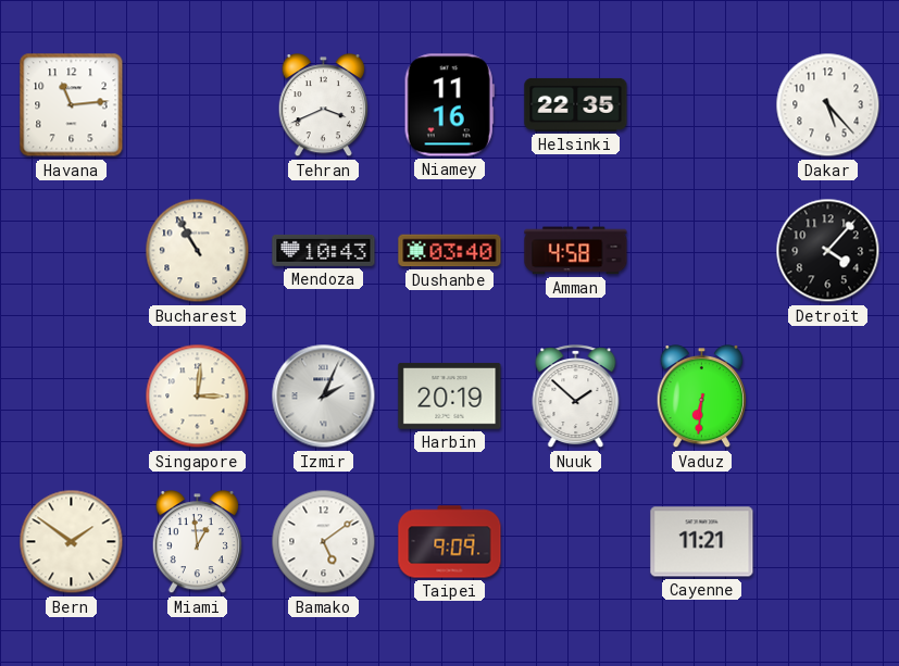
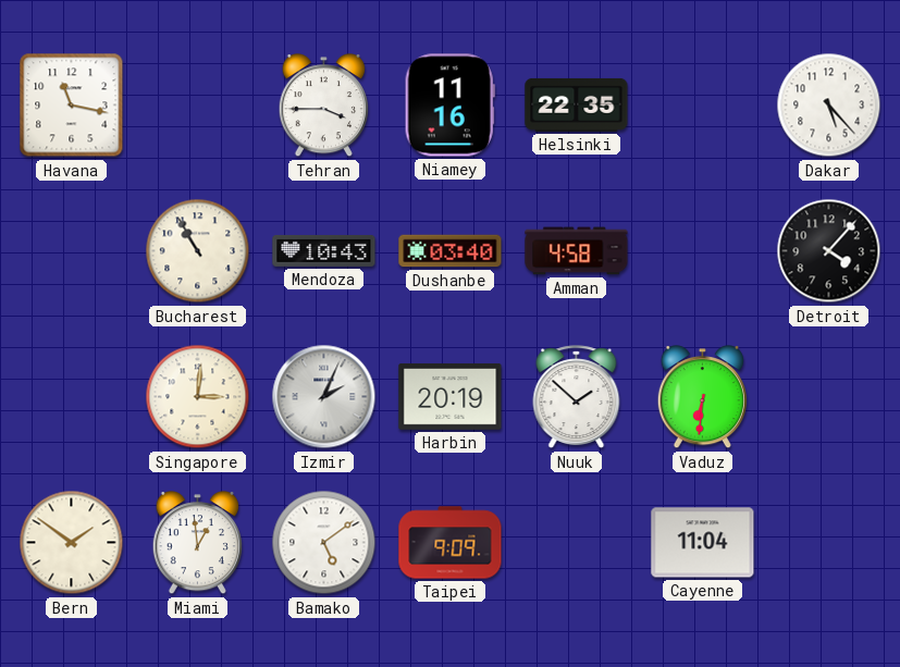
Havana: 11:14 -> 11:17
Tehran: 3:41 -> 3:45
Cayenne: 11:21 -> 11:04
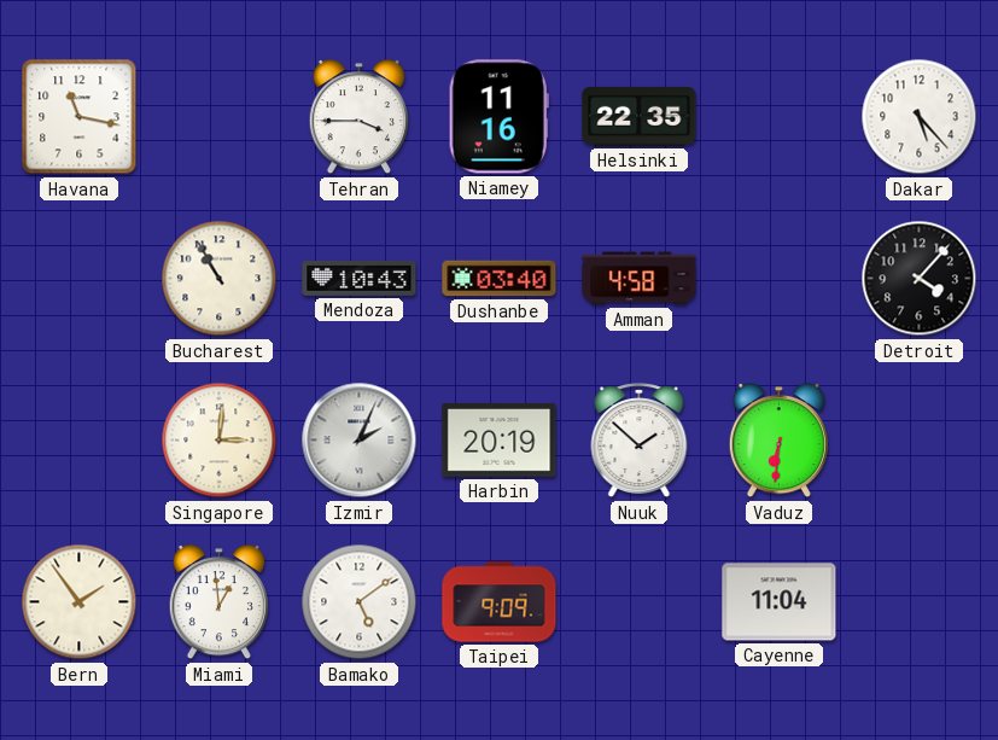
Bern: 1:51 -> 1:54
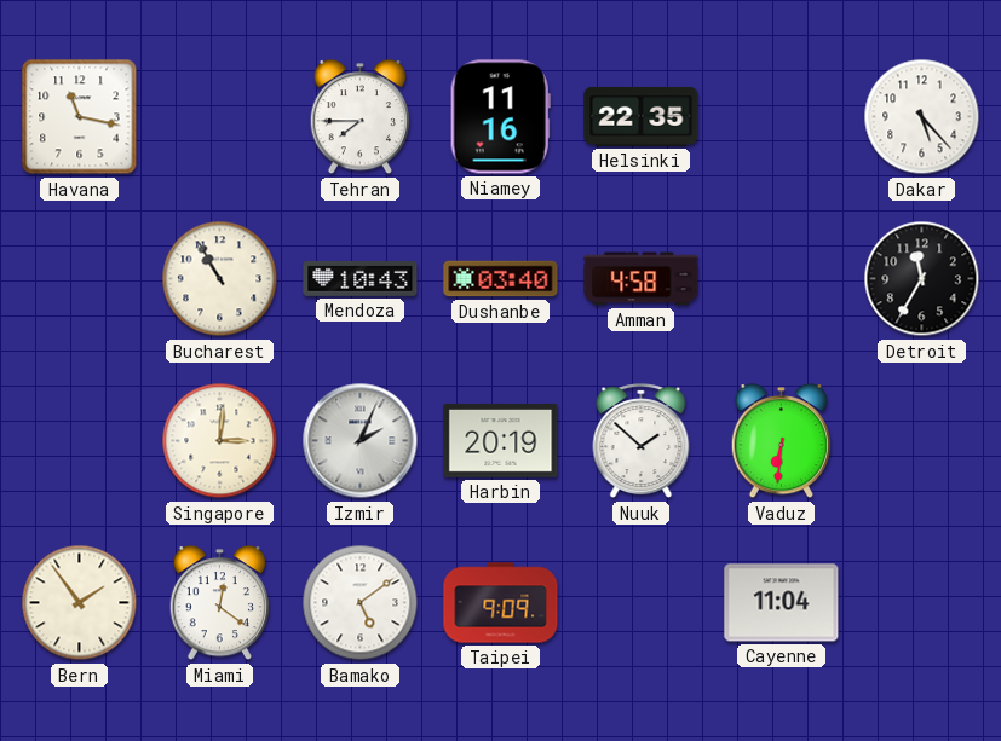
Tehran: 3:45 -> 7:45
Detroit: 4:07 -> 11:35
Miami: 12:59 -> 12:21
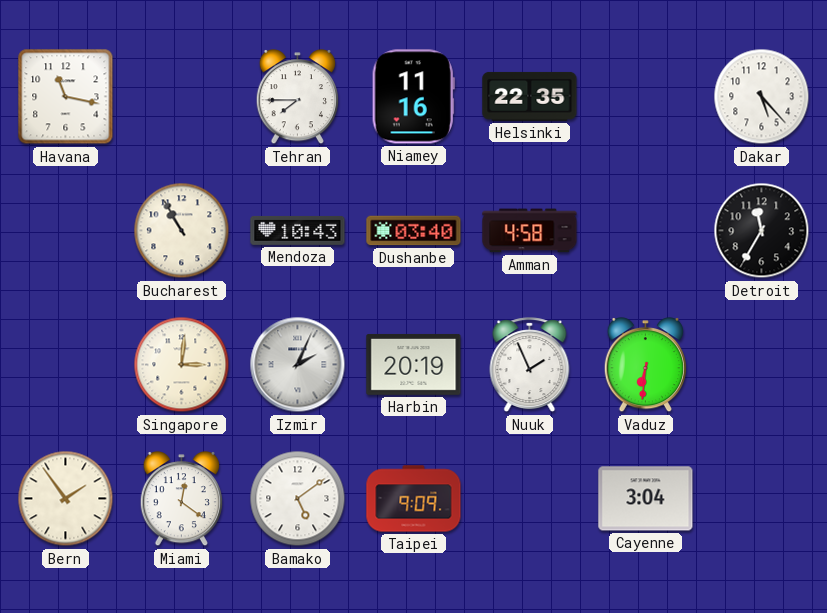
Nuuk: 1:52 -> 1:56
Cayenne: 11:04 -> 3:04
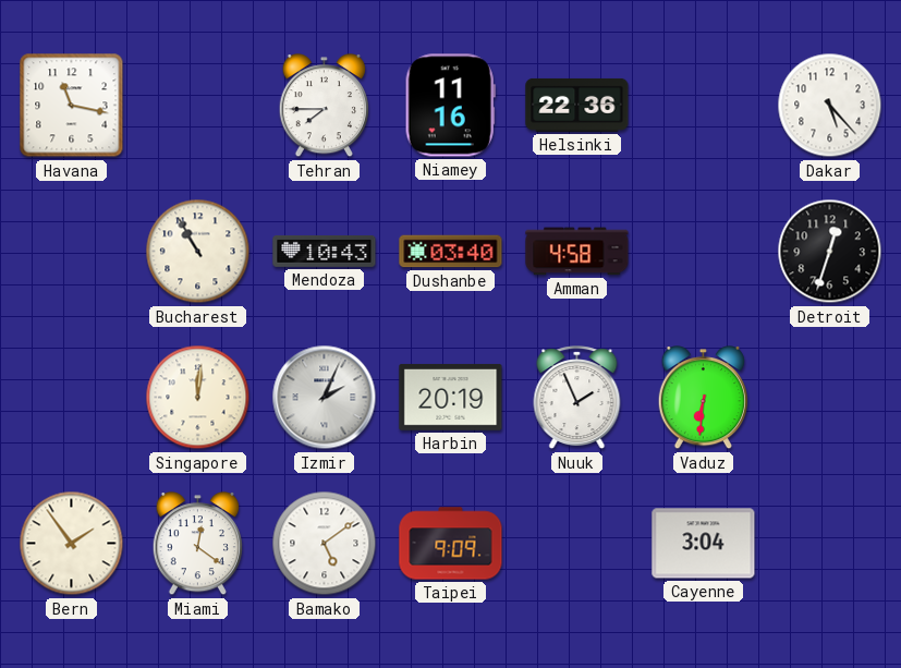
Helsinki: 22:35 -> 22:36
Detroit: 11:35 -> 12:33
Singapore: 3:01 -> 12:01
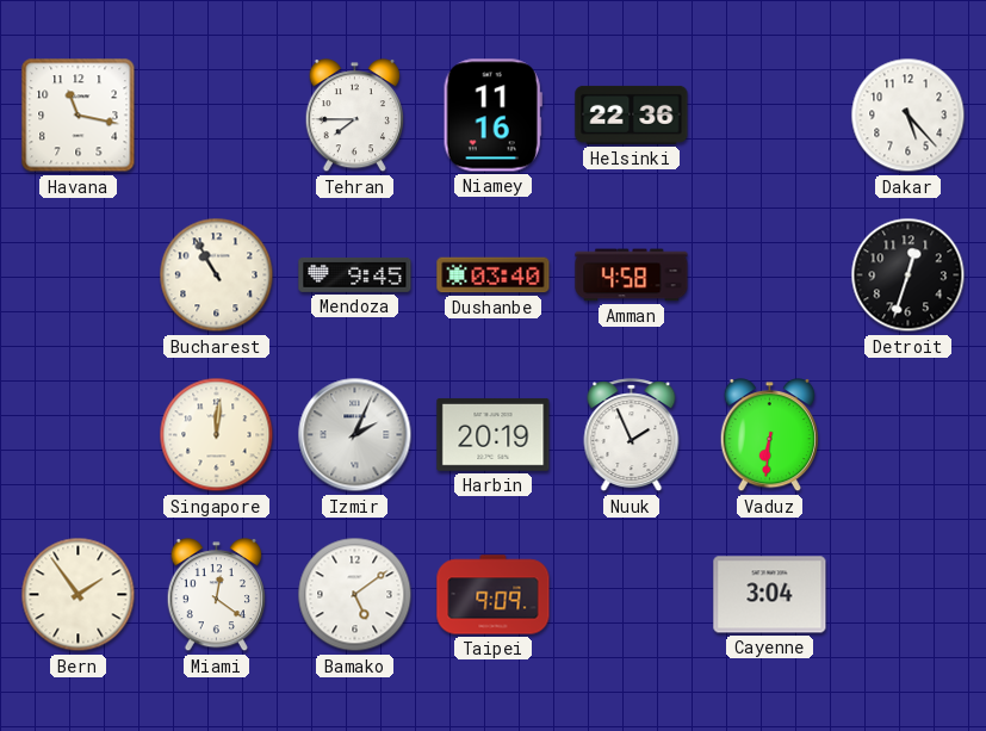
Mendoza: 10:43 -> 9:45
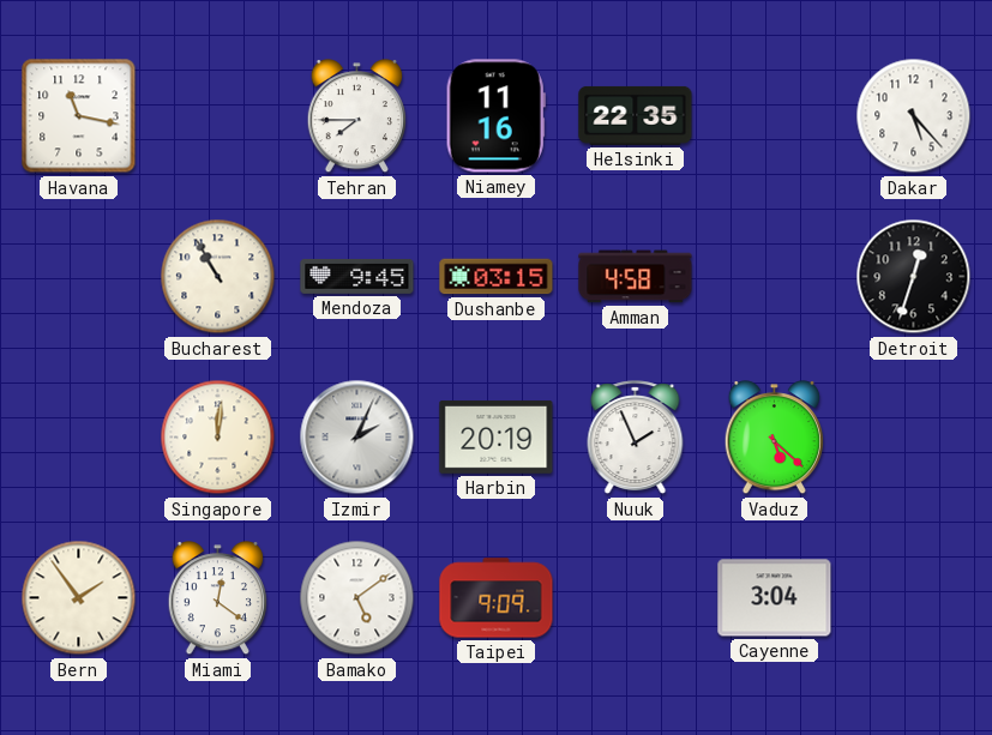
Helsinki: 22:36 -> 22:35
Dushanbe: 03:40 -> 03:15
Vaduz: 6:31 -> 5:22
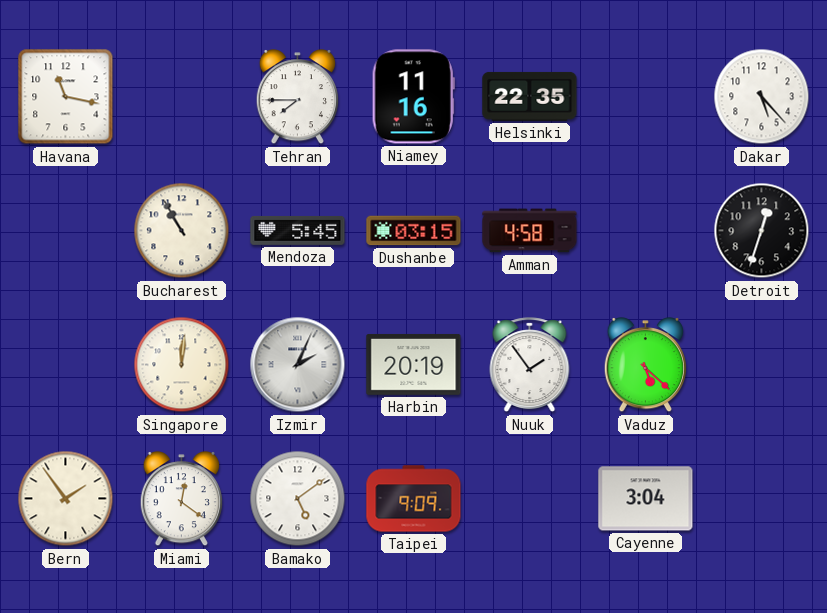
Mendoza: 9:45 -> 5:45
Nuuk: 1:56 -> 1:54
